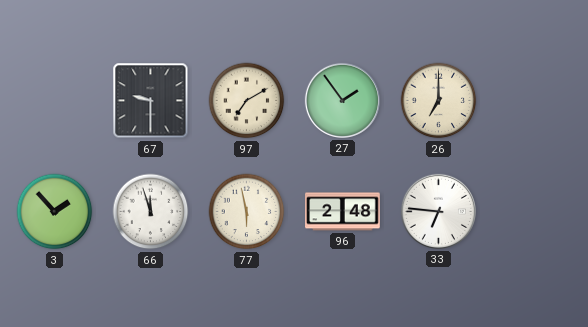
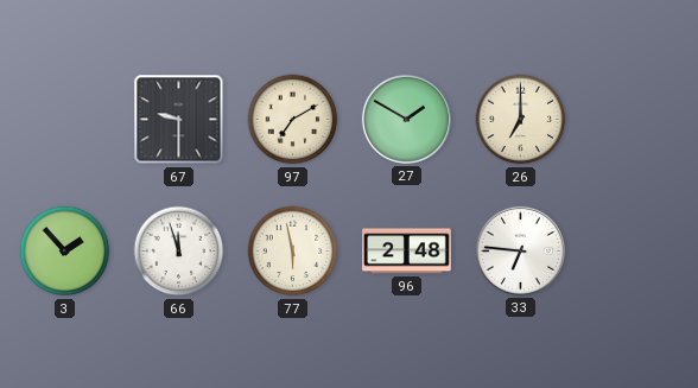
27: 1:54 -> 1:50
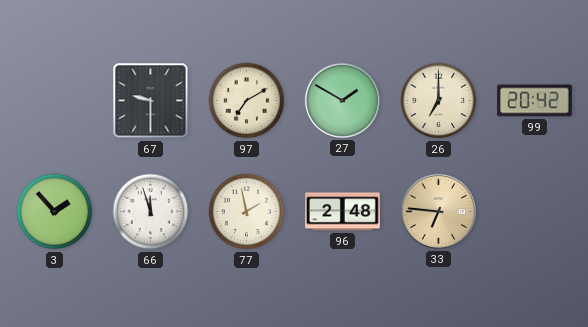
99: none -> 20:42
77: 5:58 -> 1:58
33 dial: white -> champagne
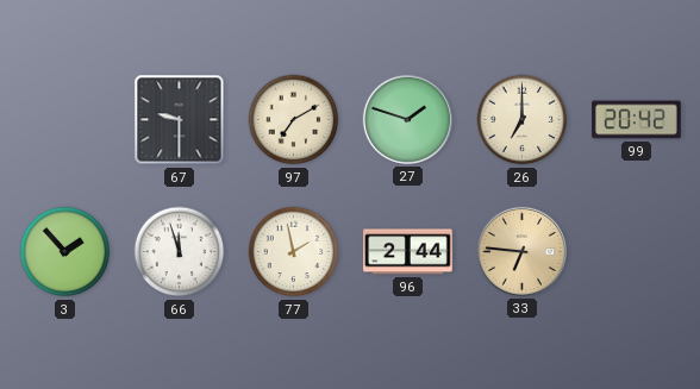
27: 1:50 -> 1:48
96: 2:48 -> 2:44
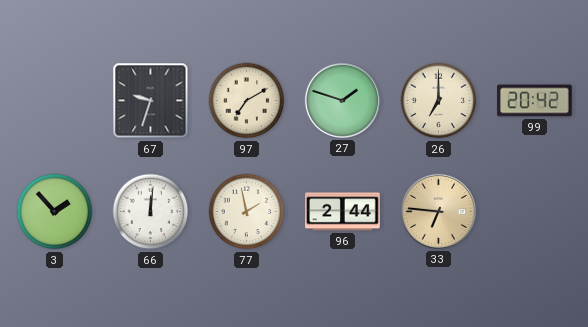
67: 9:30 -> 9:33
66: 11:57 -> 12:01
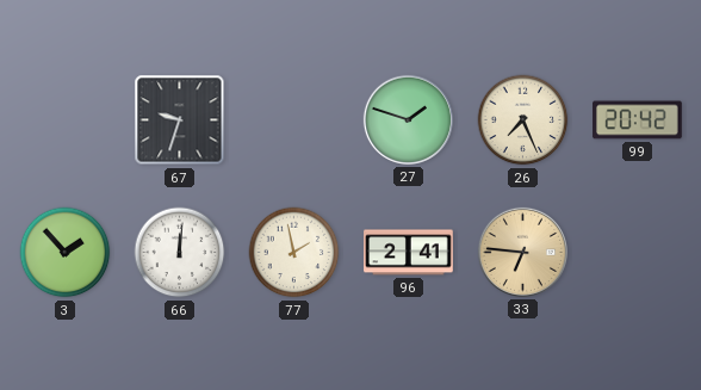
97: 7:10 -> none
26: 7:00 -> 7:26
96: 2:44 -> 2:41
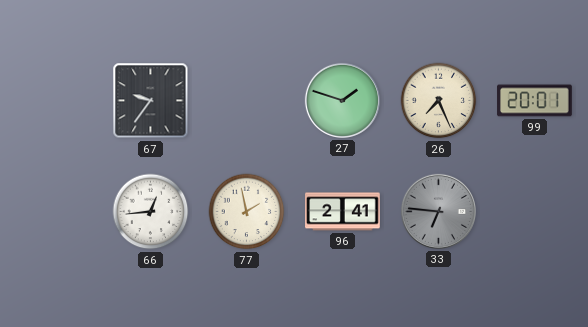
67: 9:33 -> 9:36
99: 20:42 -> 20:01
3: 1:53 -> none
66: 12:01 -> 12:44
33 dial: champagne -> grey
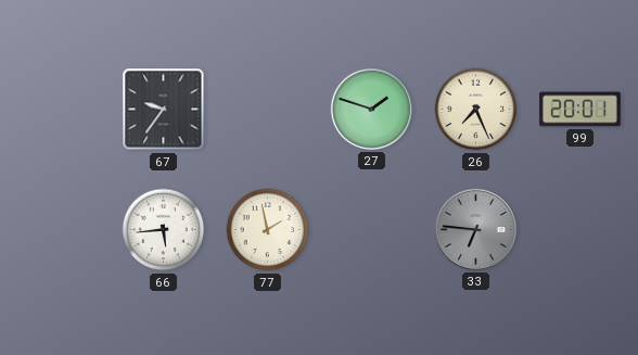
66: 12:44 -> 5:44
96: 2:41 -> none
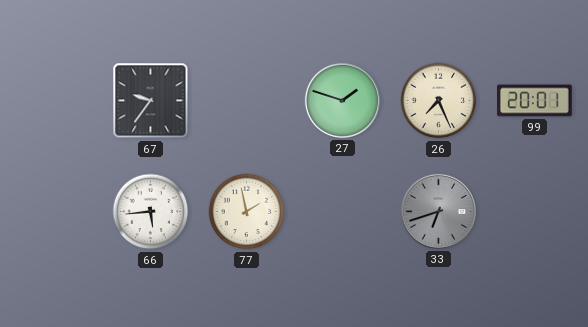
33: 6:46 -> 6:42
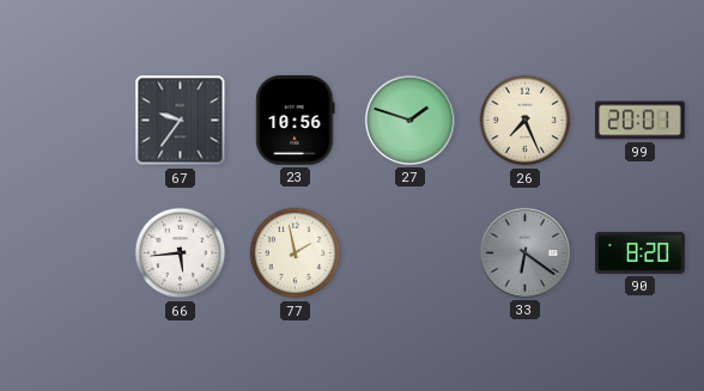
23: none -> 10:56
33: 6:42 -> 6:21
90: none -> 8:20
